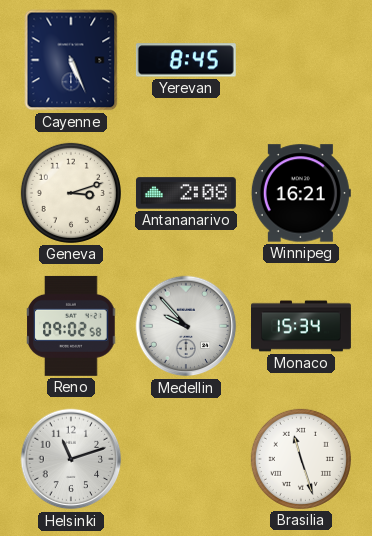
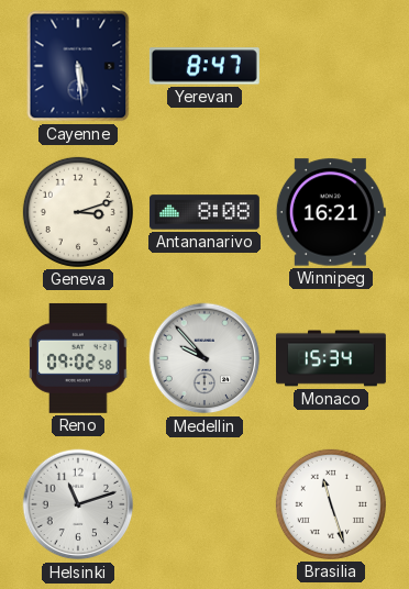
Cayenne: 5:26 -> 5:29
Yerevan: 8:45 -> 8:47
Antananarivo: 2:08 -> 8:08
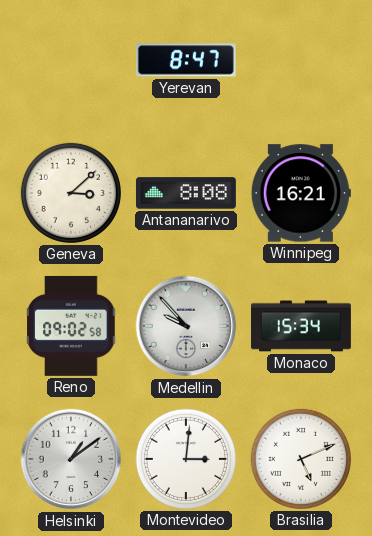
Cayenne: 5:29 -> none
Geneva: 3:12 -> 3:08
Helsinki: 11:12 -> 1:09
Montevideo: none -> 3:01
Brasilia: 11:27 -> 5:11
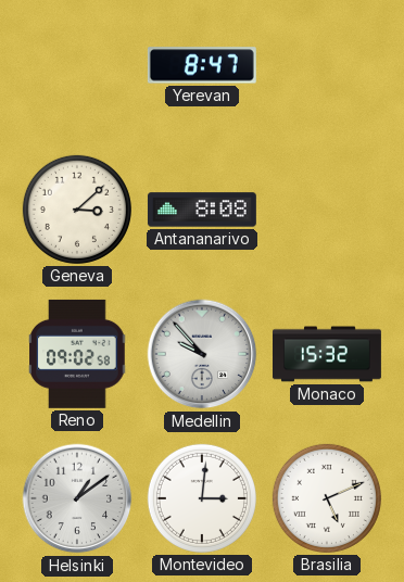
Winnipeg: 16:21 -> none
Monaco: 15:34 -> 15:32
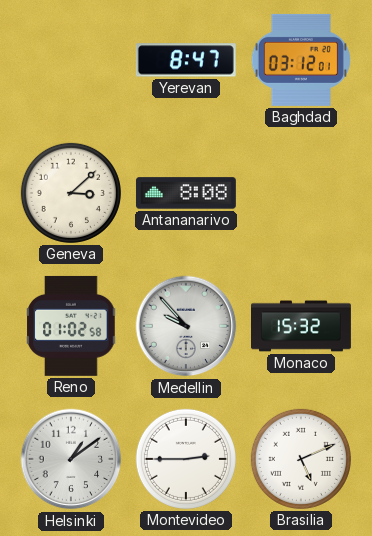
Baghdad: none -> 03:12
Reno: 09:02 -> 01:02
Montevideo: 3:01 -> 2:45
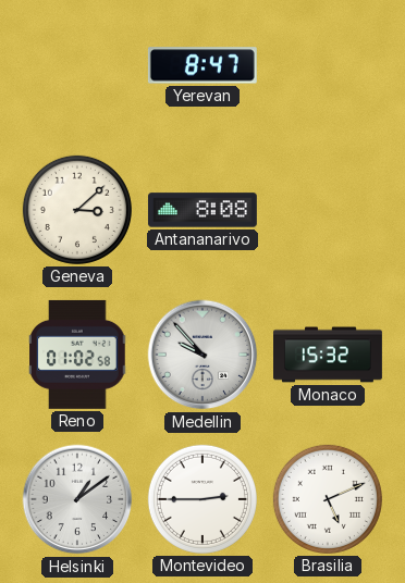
Baghdad: 03:12 -> none
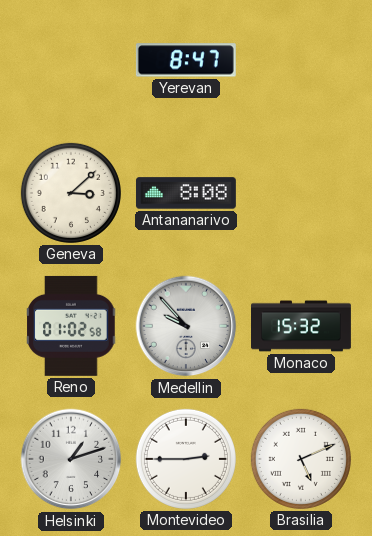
Helsinki: 1:09 -> 1:12
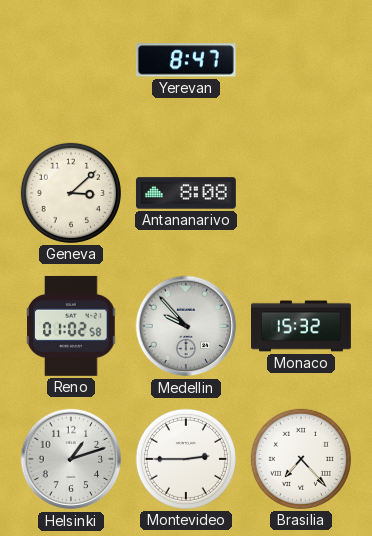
Brasilia: 5:11 -> 7:23
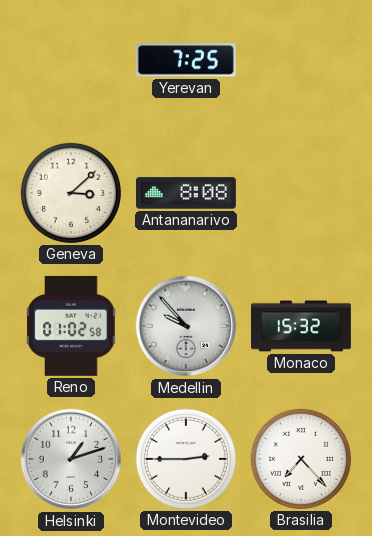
Yerevan: 8:47 -> 7:25
